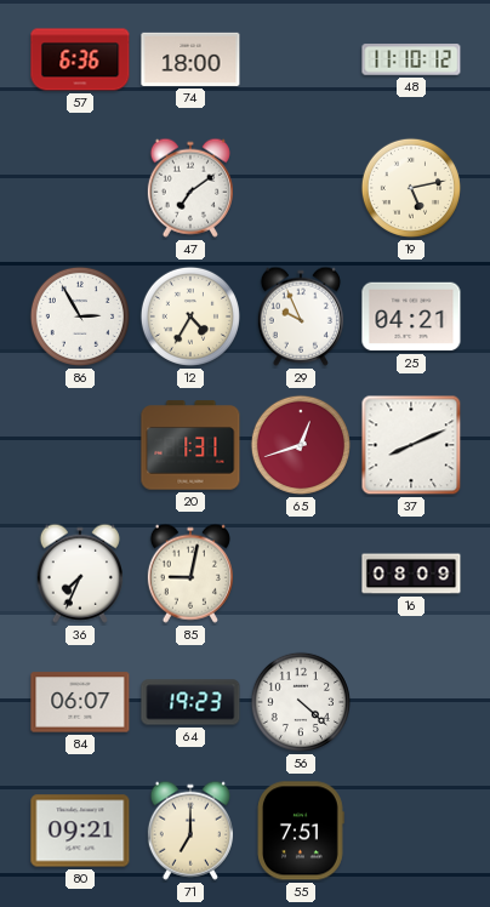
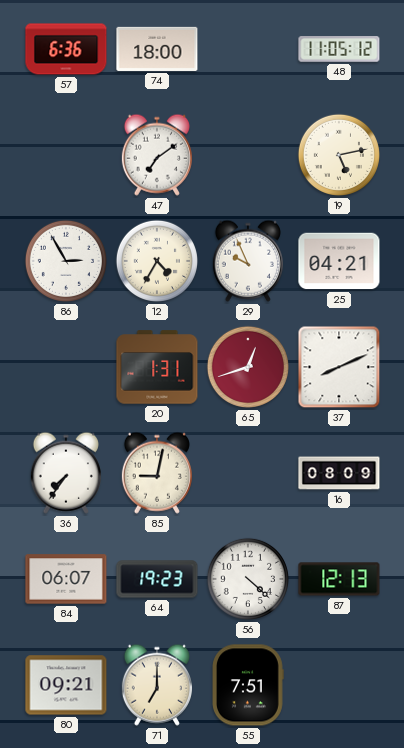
48: 11:10 -> 11:05
36: 7:34 -> 7:36
87: none -> 12:13
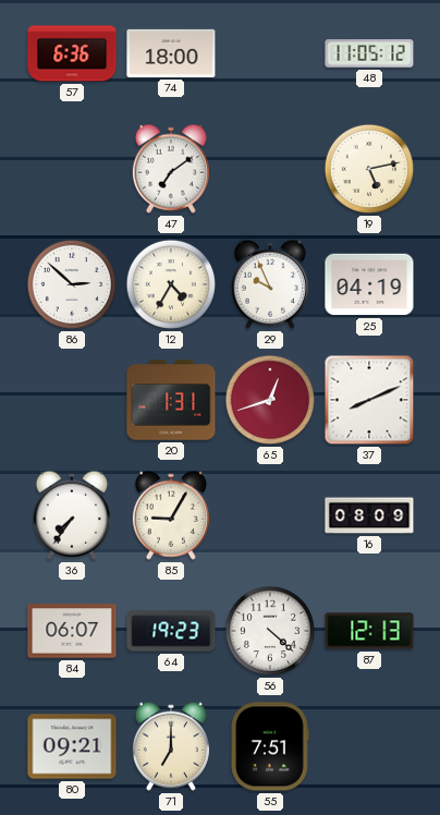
86: 2:55 -> 2:52
25: 04:21 -> 04:19
85: 9:02 -> 9:05
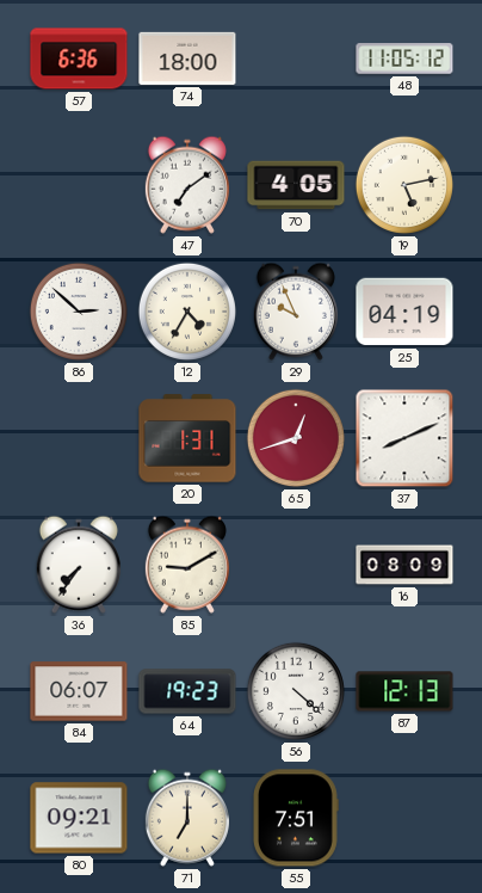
70: none -> 4:05
85: 9:05 -> 9:10
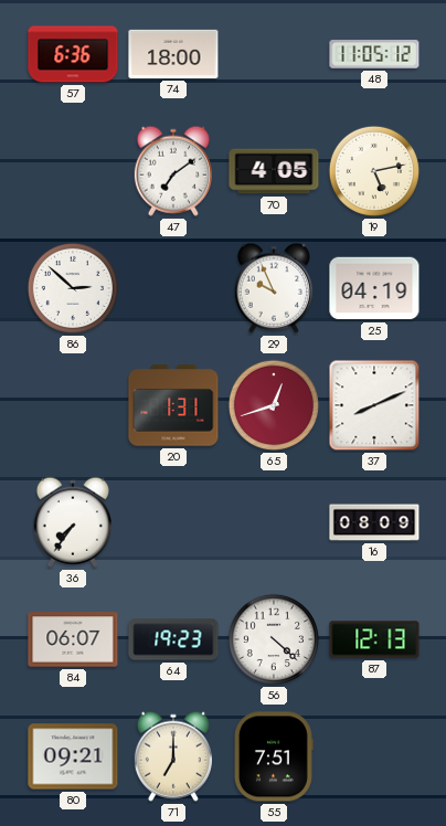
12: 4:35 -> none
85: 9:10 -> none
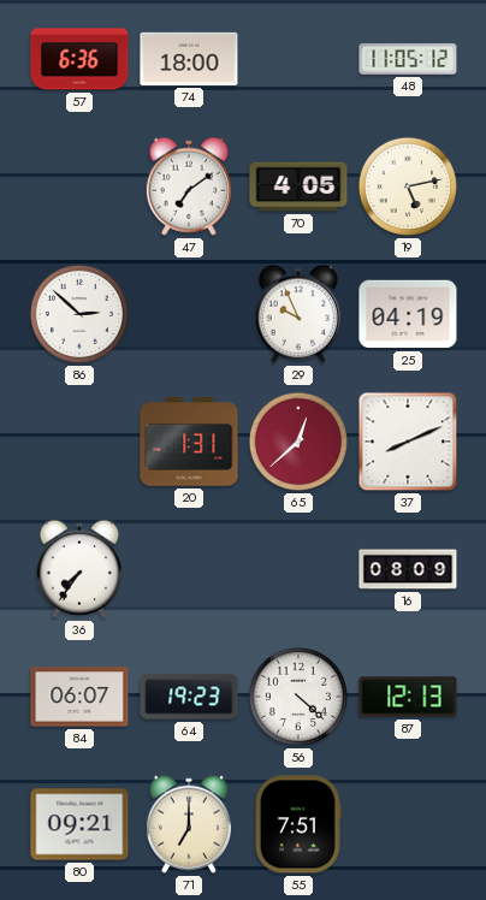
65: 12:42 -> 12:38
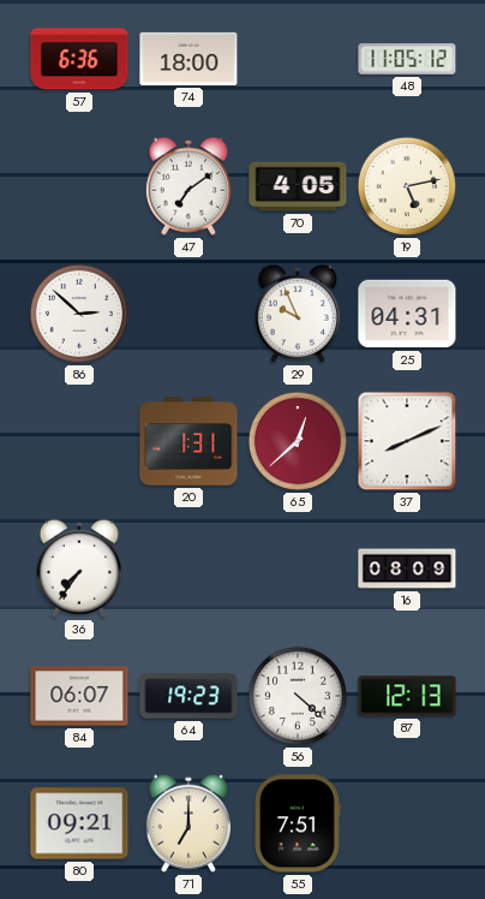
25: 04:19 -> 04:31
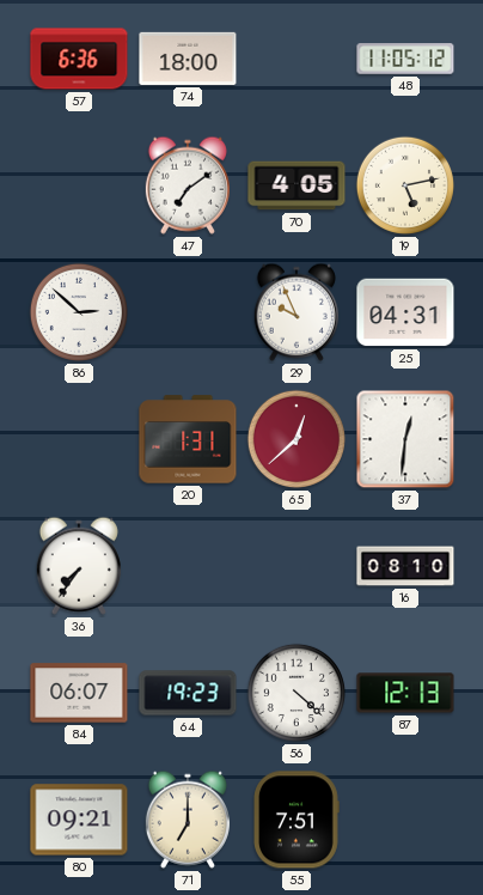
37: 8:11 -> 12:31
16: 08:09 -> 08:10
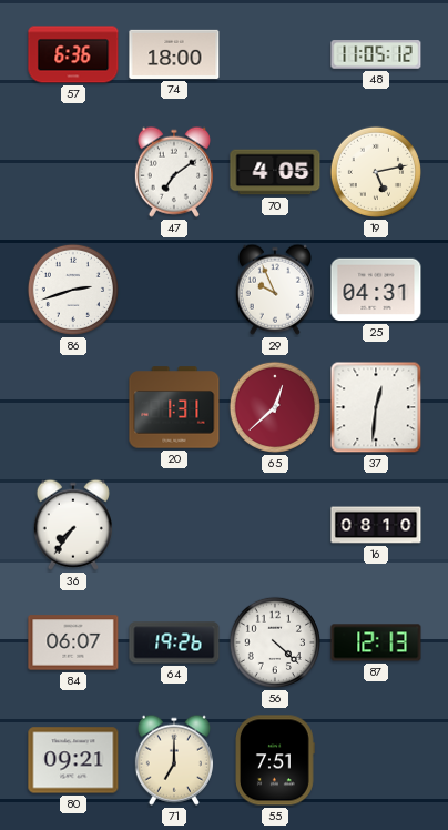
86: 2:52 -> 2:42
64: 19:23 -> 19:26
